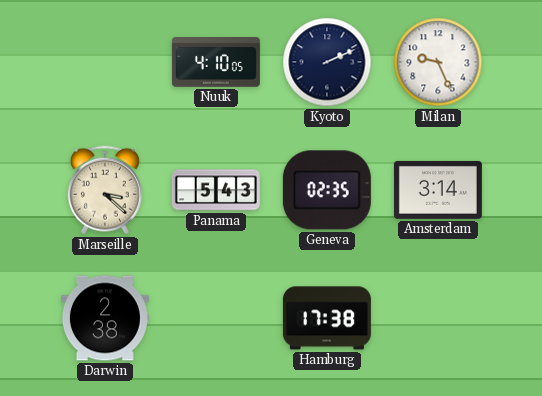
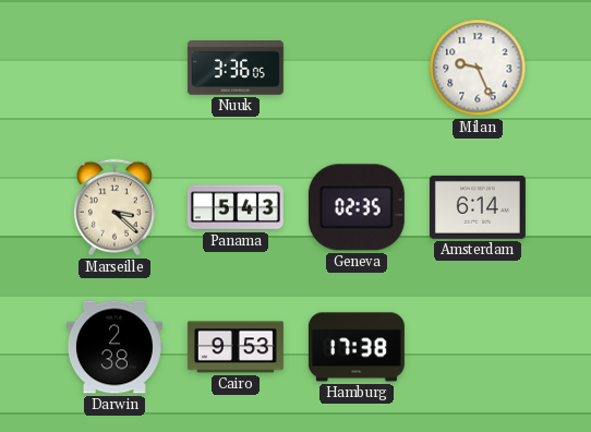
Nuuk: 4:10 -> 3:36
Kyoto: 2:11 -> none
Amsterdam: 3:14 -> 6:14
Cairo: none -> 9:53
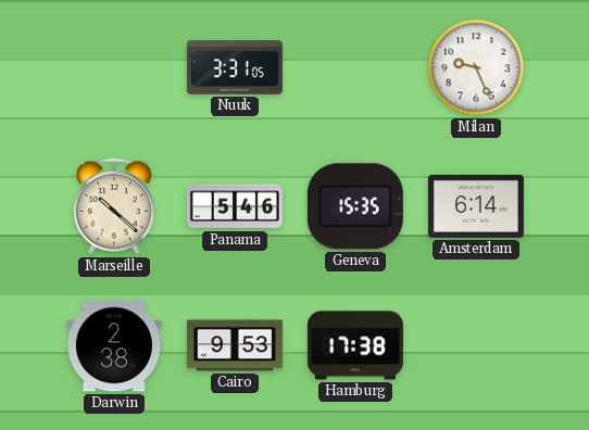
Nuuk: 3:36 -> 3:31
Marseille: 3:22 -> 10:22
Panama: 5:43 -> 5:46
Geneva: 02:35 -> 15:35
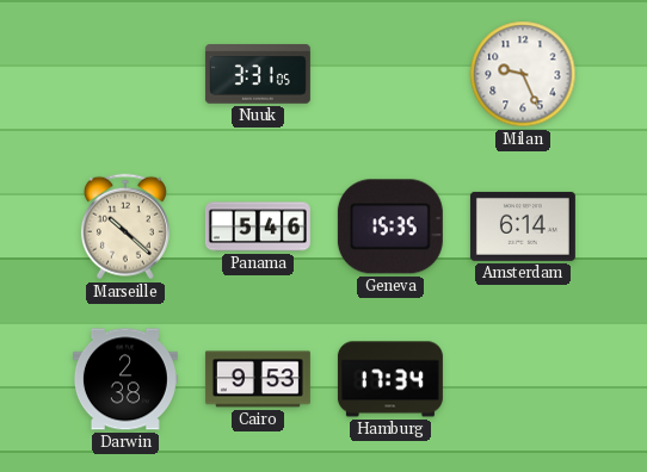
Hamburg: 17:38 -> 17:34
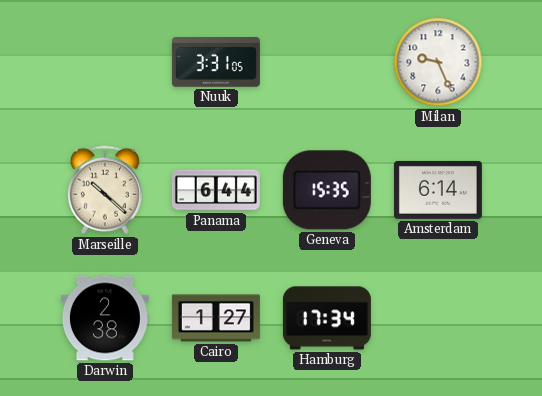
Panama: 5:46 -> 6:44
Cairo: 9:53 -> 1:27
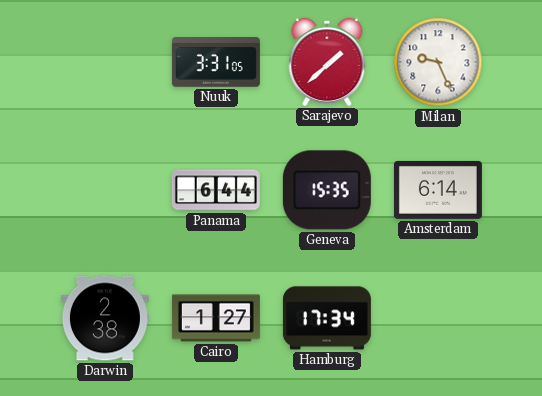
Sarajevo: none -> 1:38
Marseille: 10:22 -> none
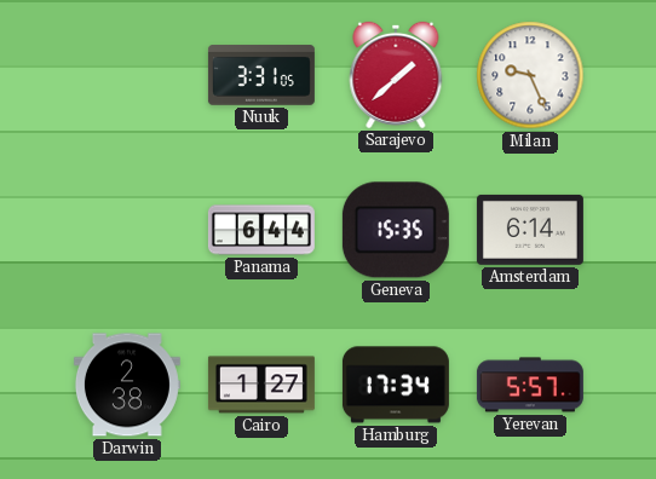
Yerevan: none -> 5:57
